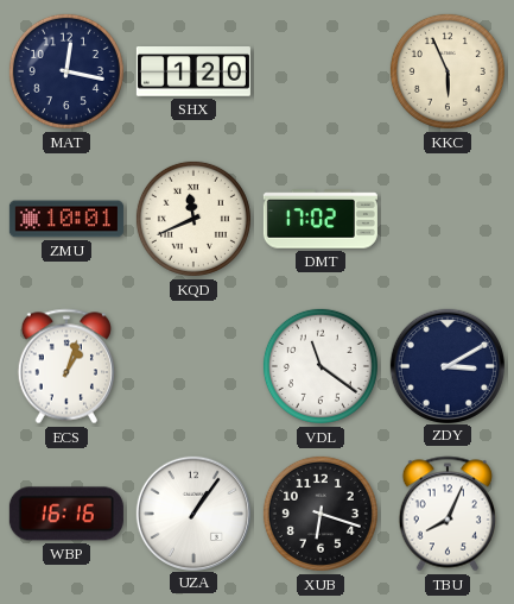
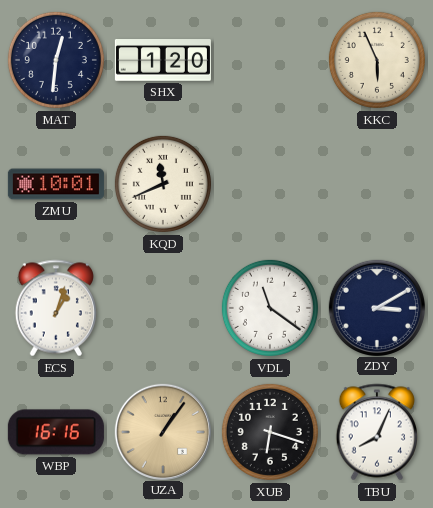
MAT: 12:17 -> 12:31
DMT: 17:02 -> none
UZA dial: white -> champagne
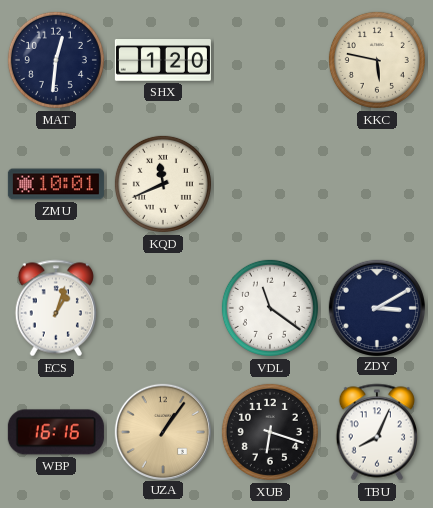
KKC: 5:56 -> 5:47
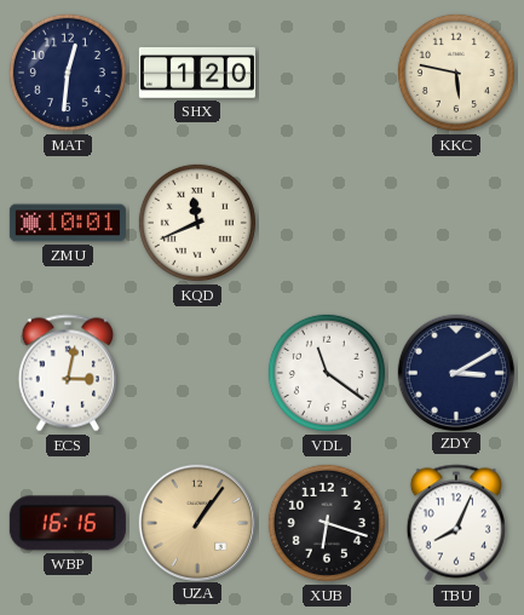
ECS: 1:03 -> 3:02
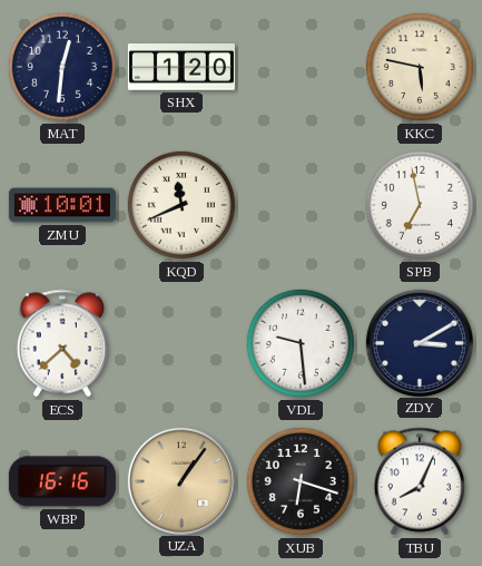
SPB: none -> 6:58
ECS: 3:02 -> 4:38
VDL: 11:21 -> 9:29
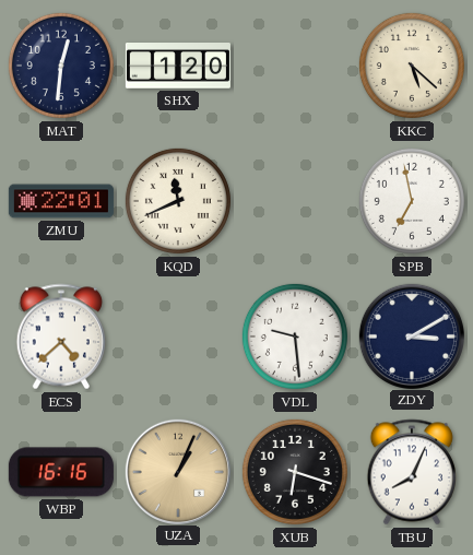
KKC: 5:47 -> 5:22
ZMU: 10:01 -> 22:01
UZA: 1:06 -> 1:04
